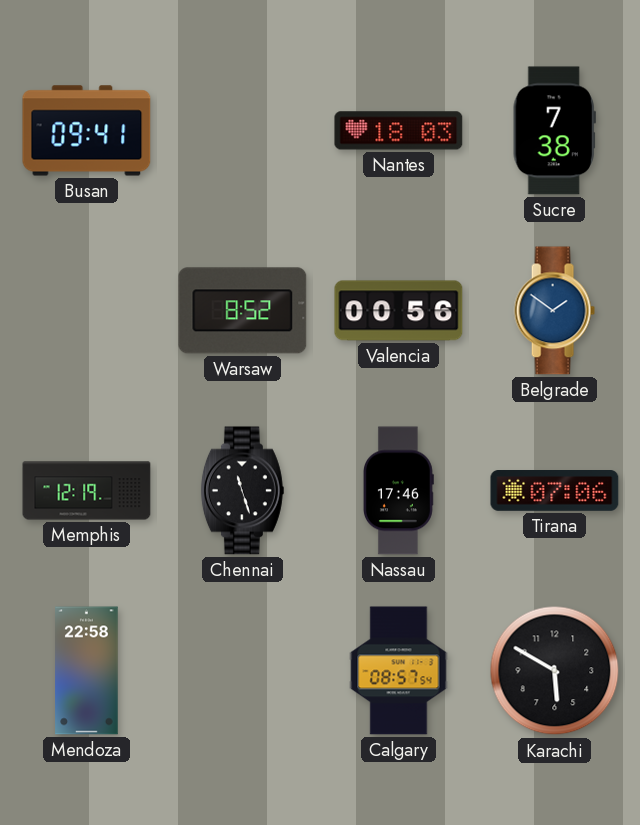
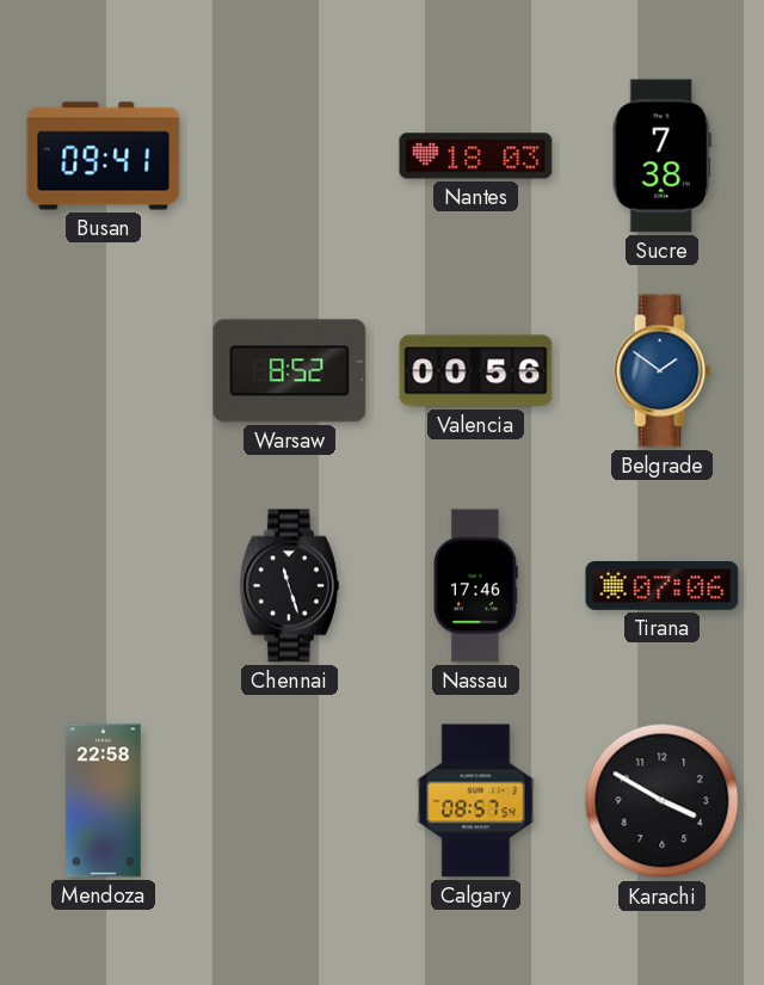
Memphis: 12:19 -> none
Karachi: 5:50 -> 3:50
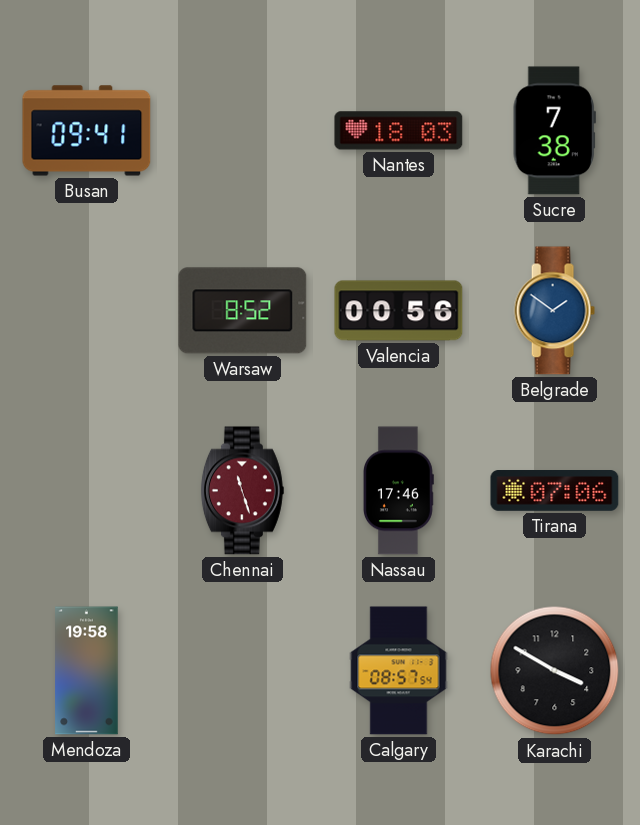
Chennai dial: black -> burgundy
Mendoza: 22:58 -> 19:58
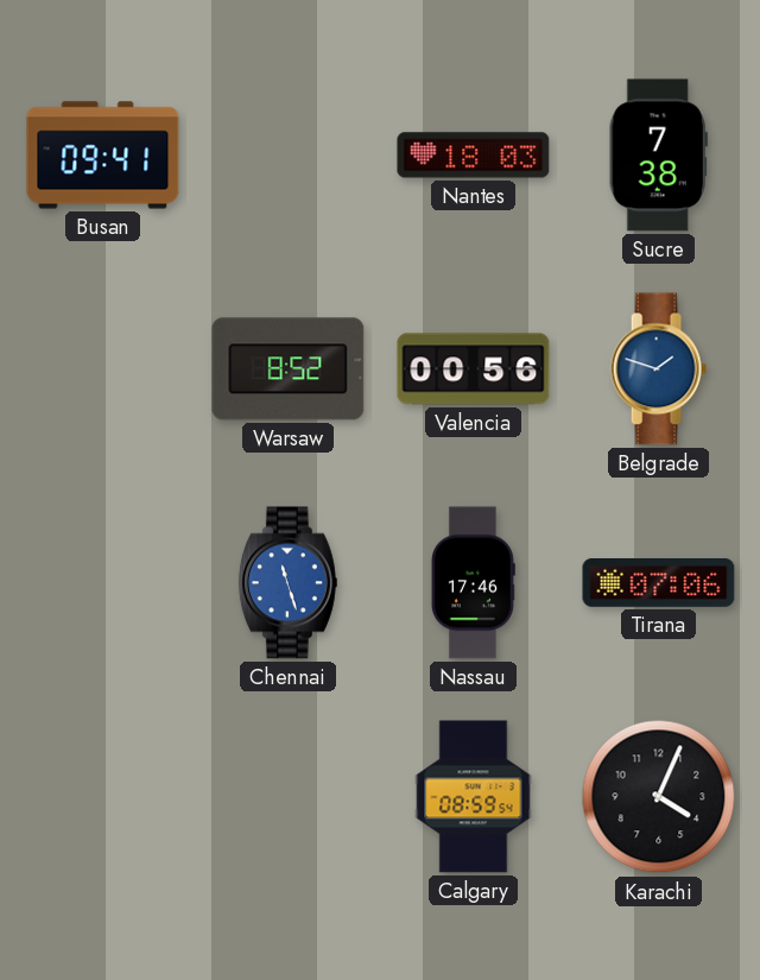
Belgrade: 1:51 -> 1:48
Chennai dial: burgundy -> blue
Mendoza: 19:58 -> none
Calgary: 08:57 -> 08:59
Karachi: 3:50 -> 4:04
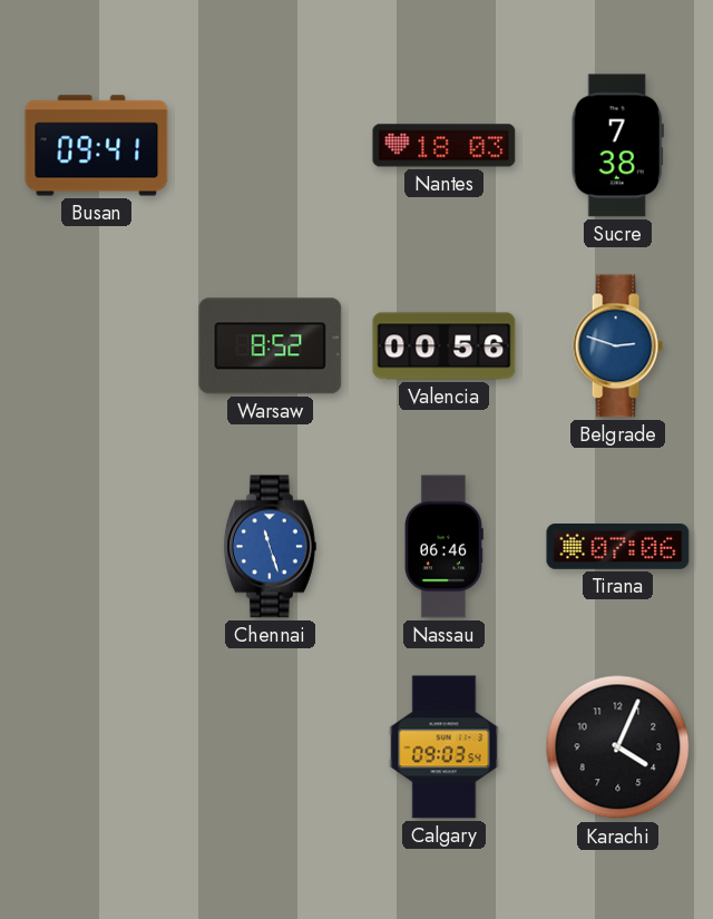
Belgrade: 1:48 -> 2:48
Nassau: 17:46 -> 06:46
Calgary: 08:59 -> 09:03
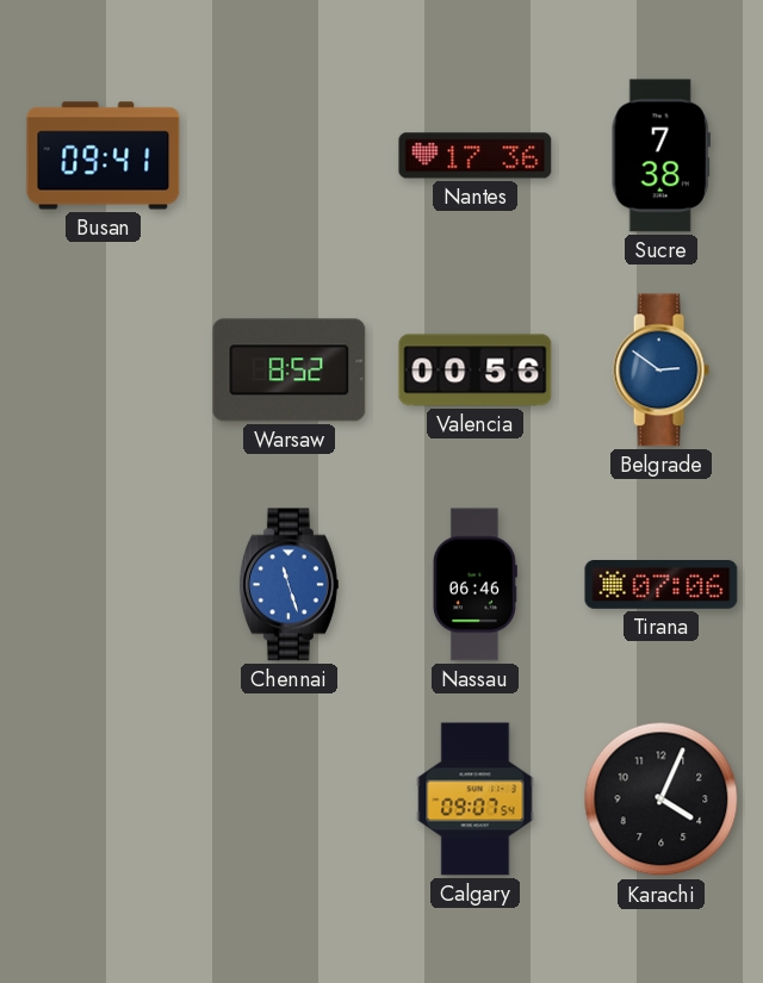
Nantes: 18:03 -> 17:36
Belgrade: 2:48 -> 2:51
Calgary: 09:03 -> 09:07
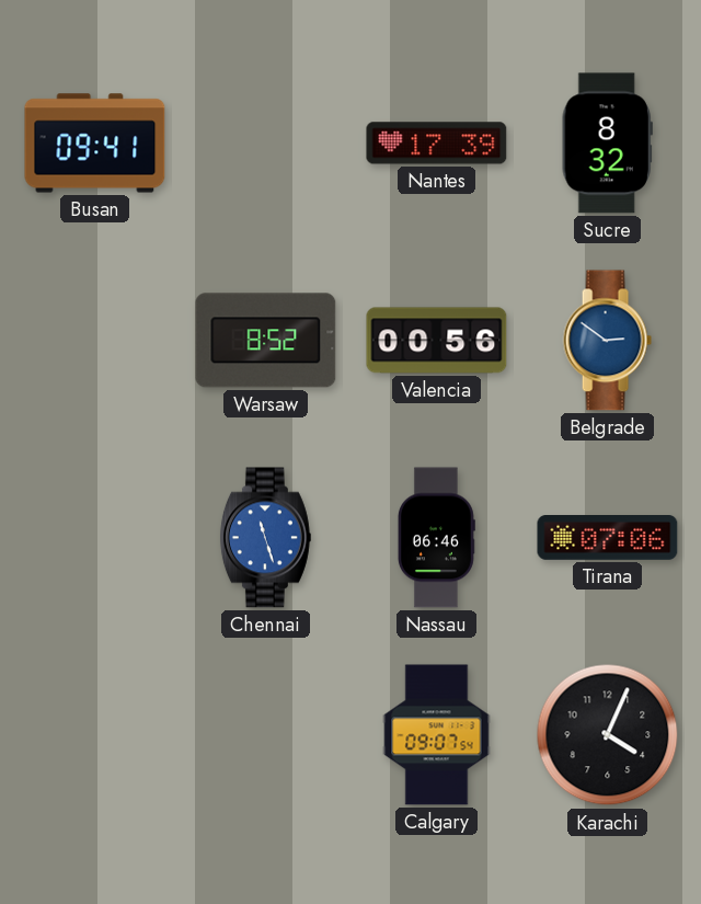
Nantes: 17:36 -> 17:39
Sucre: 7:38 -> 8:32
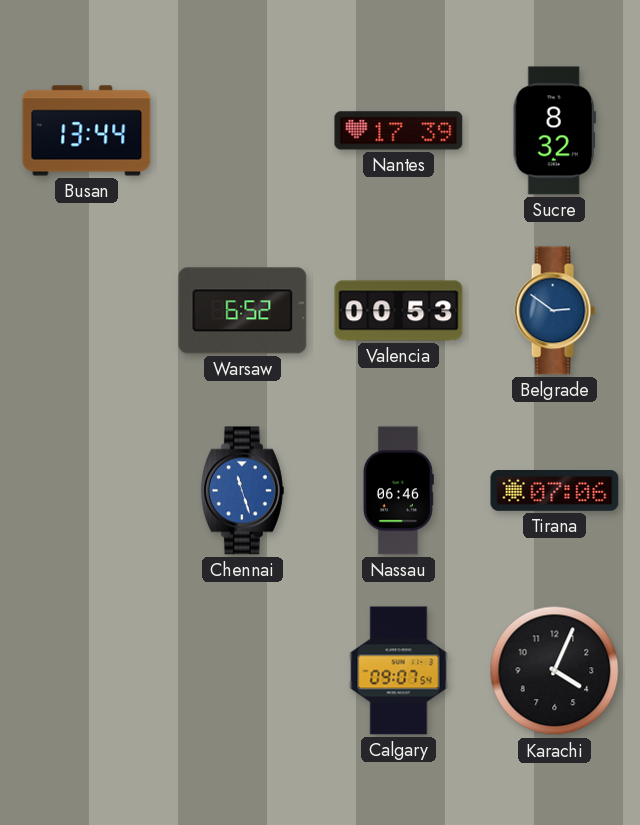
Busan: 09:41 -> 13:44
Warsaw: 8:52 -> 6:52
Valencia: 00:56 -> 00:53
